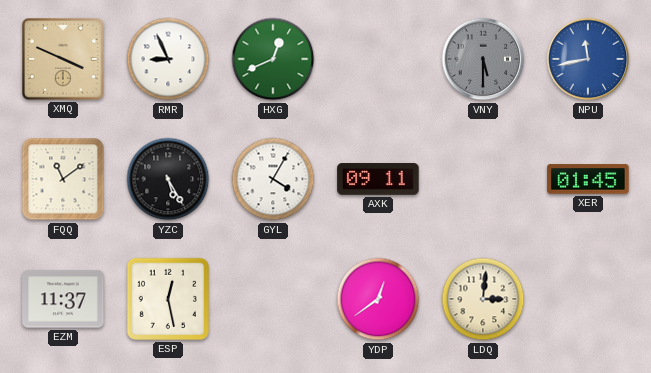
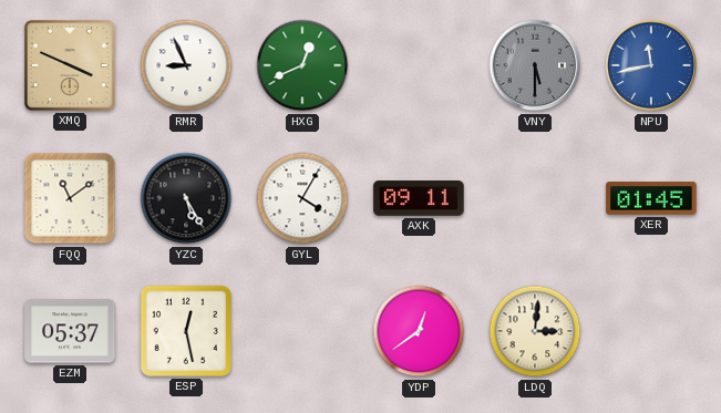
EZM: 11:37 -> 05:37
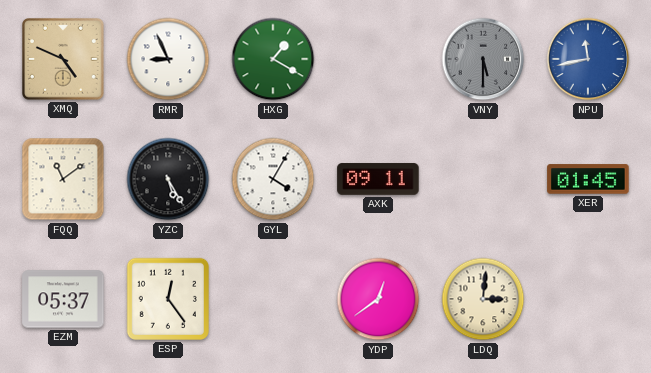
XMQ: 3:49 -> 4:49
HXG: 12:41 -> 1:20
ESP: 12:28 -> 12:24
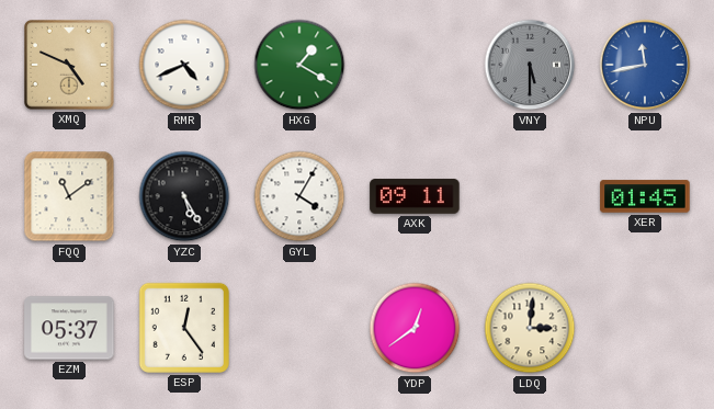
RMR: 8:56 -> 4:41
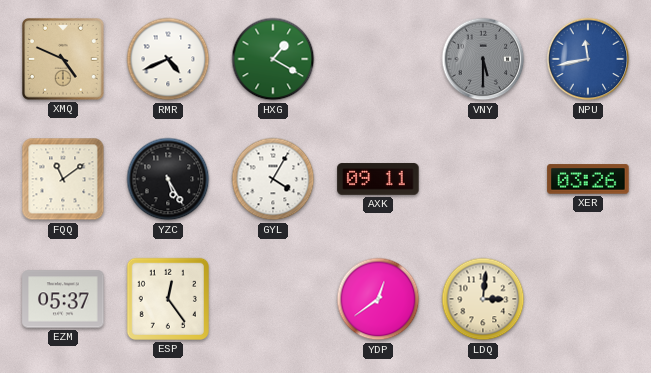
XER: 01:45 -> 03:26
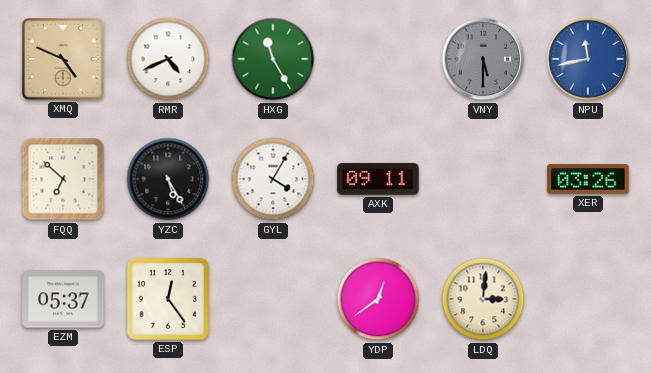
HXG: 1:20 -> 11:25
FQQ: 11:09 -> 6:52
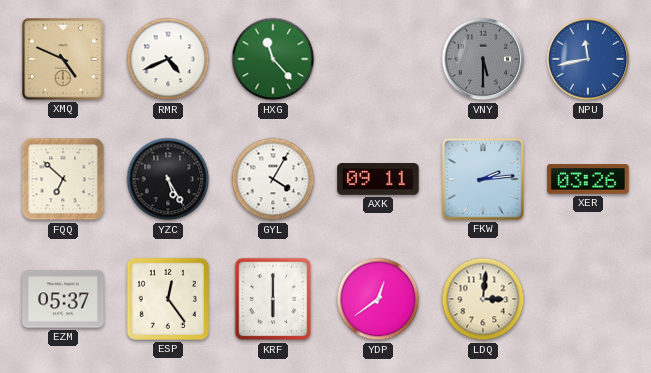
HXG: 11:25 -> 11:23
FKW: none -> 2:14
KRF: none -> 6:00
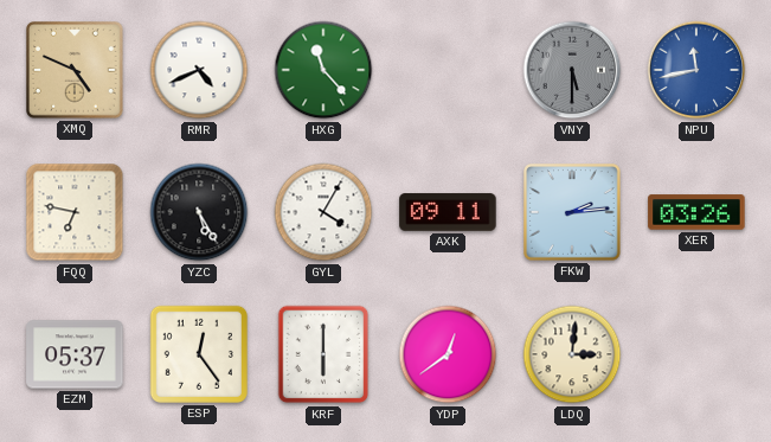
FQQ: 6:52 -> 6:47
